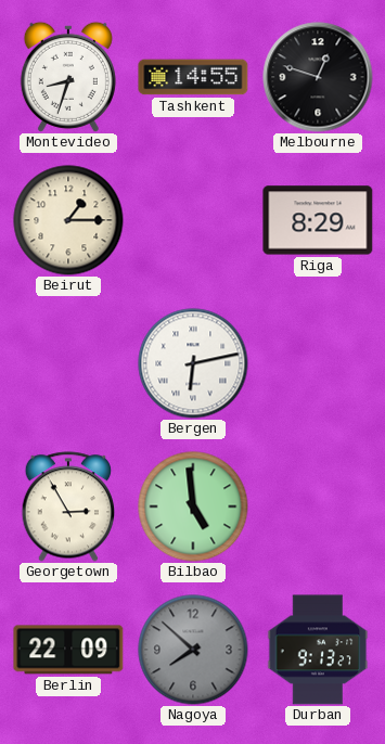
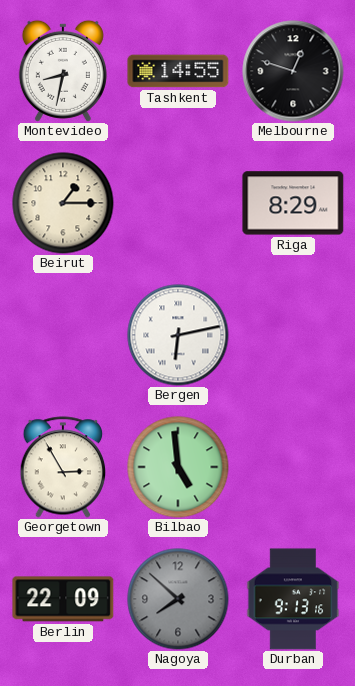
Montevideo: 8:33 -> 8:32
Durban: 9:13:27 -> 9:13:16
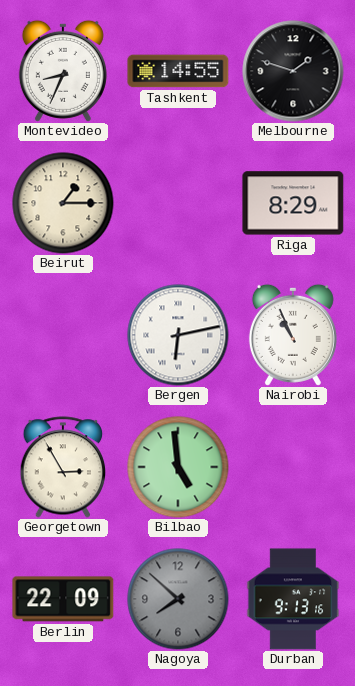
Montevideo: 8:32 -> 8:34
Melbourne: 12:48 -> 1:48
Nairobi: none -> 10:56
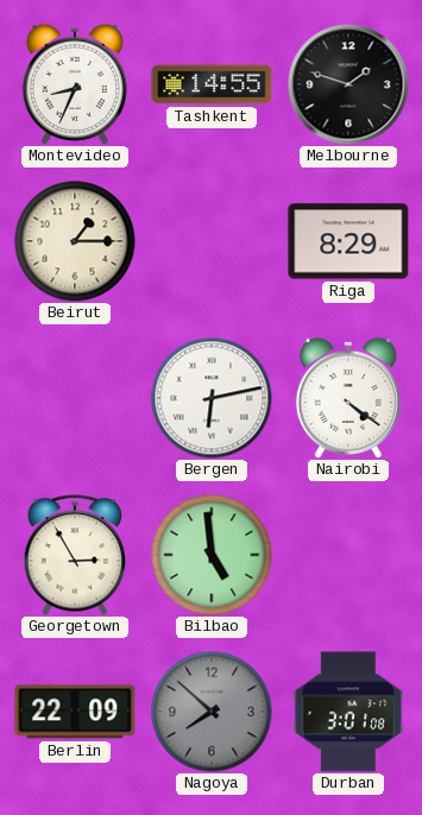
Nairobi: 10:56 -> 4:21
Durban: 9:13 -> 3:01
